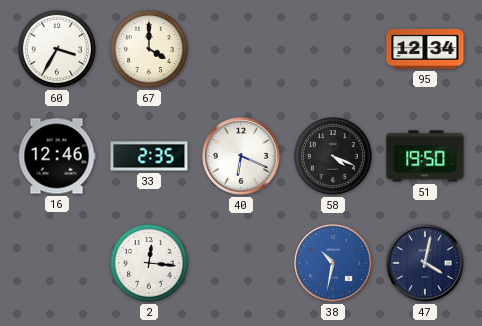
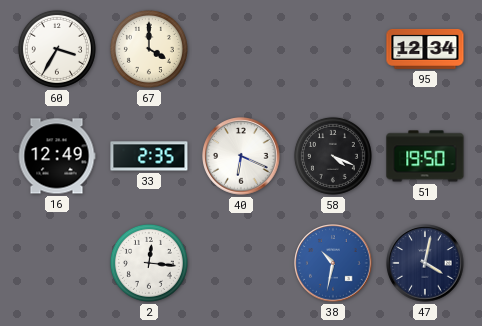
16: 12:46 -> 12:49
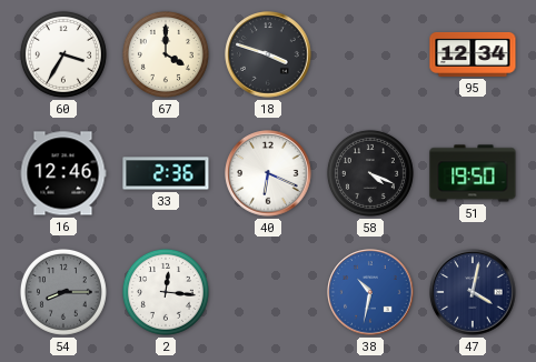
18: none -> 3:48
16: 12:49 -> 12:46
33: 2:35 -> 2:36
54: none -> 8:15
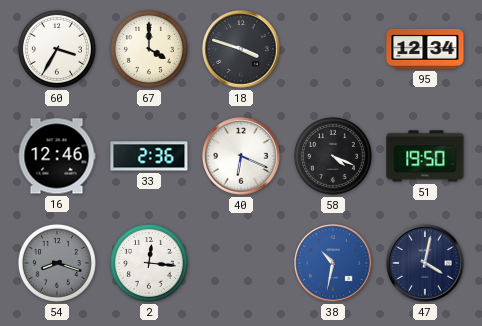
54: 8:15 -> 8:18
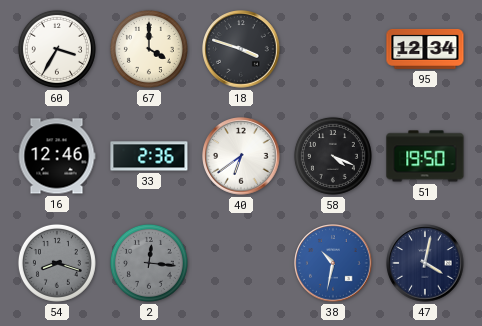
40: 6:19 -> 6:39
2 dial: white -> grey
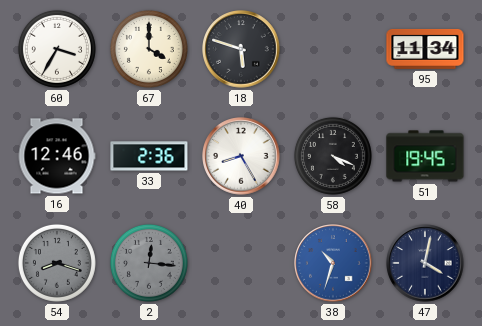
18: 3:48 -> 5:48
95: 12:34 -> 11:34
40: 6:39 -> 8:25
51: 19:50 -> 19:45
38: 10:32 -> 10:33
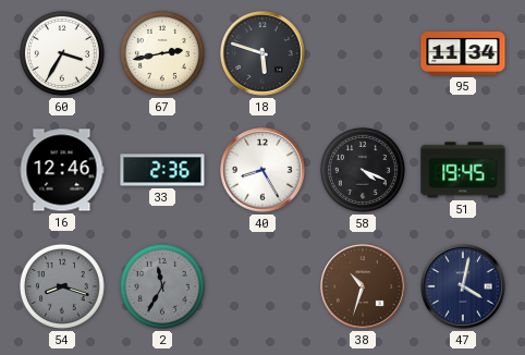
67: 4:00 -> 2:43
2: 12:16 -> 11:35
38 dial: blue -> brown
